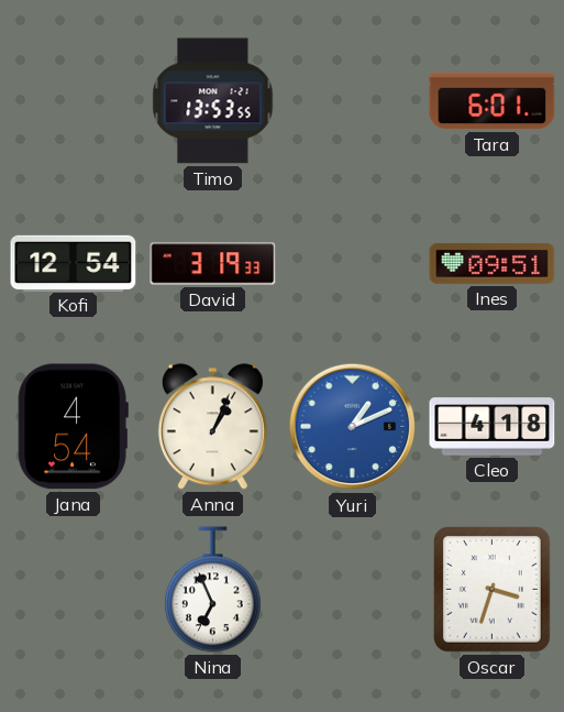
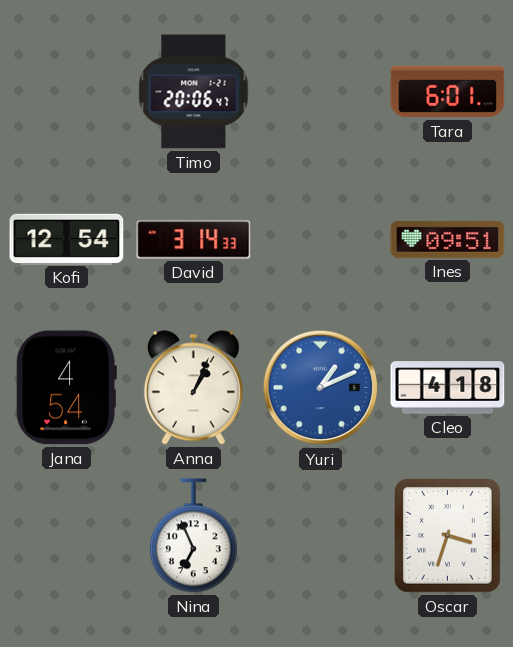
Timo: 13:53 -> 20:06
David: 3:19 -> 3:14
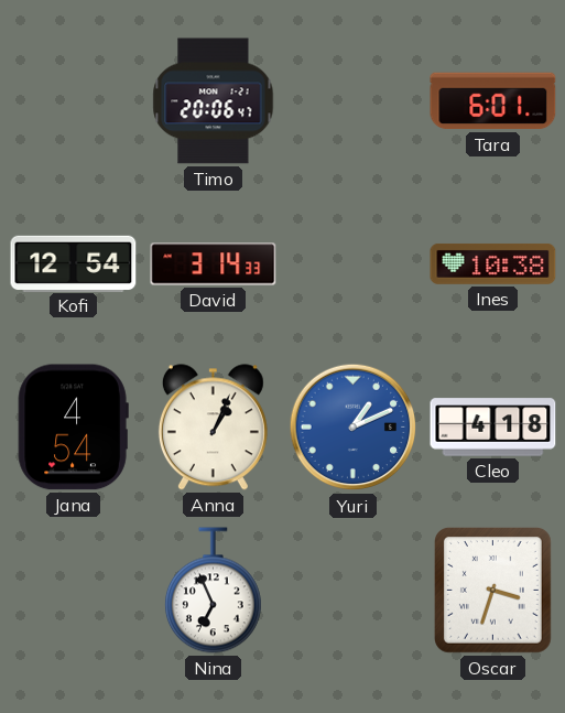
Ines: 09:51 -> 10:38
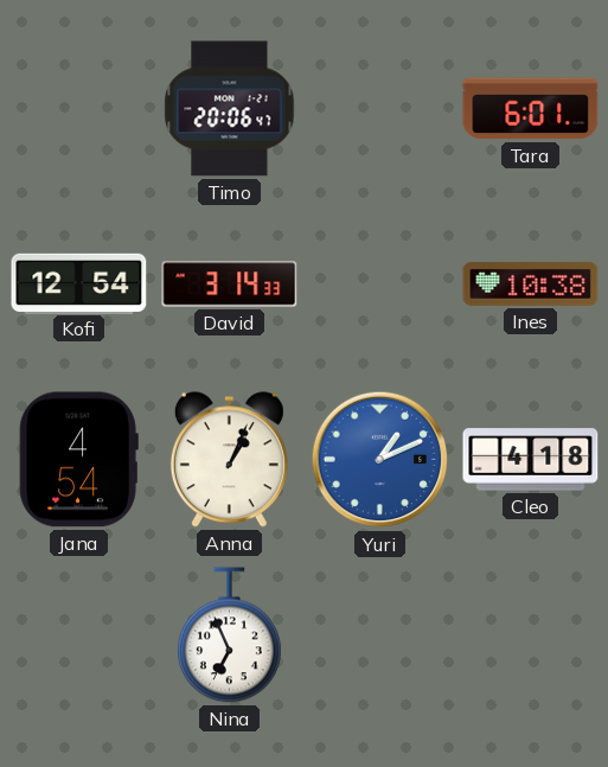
Oscar: 3:33 -> none
